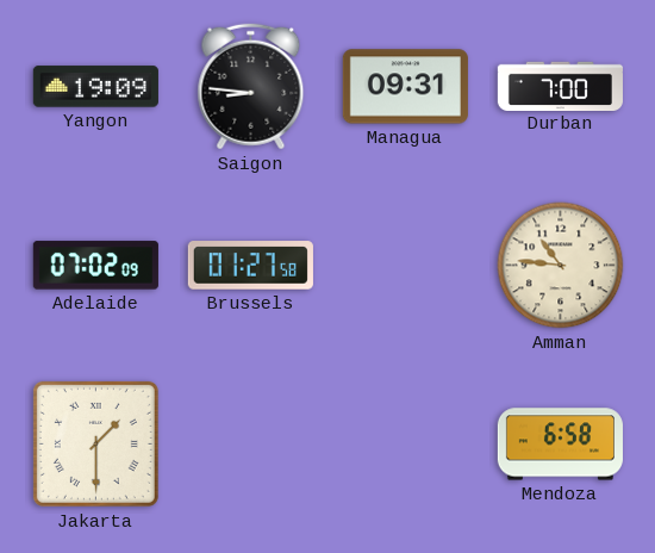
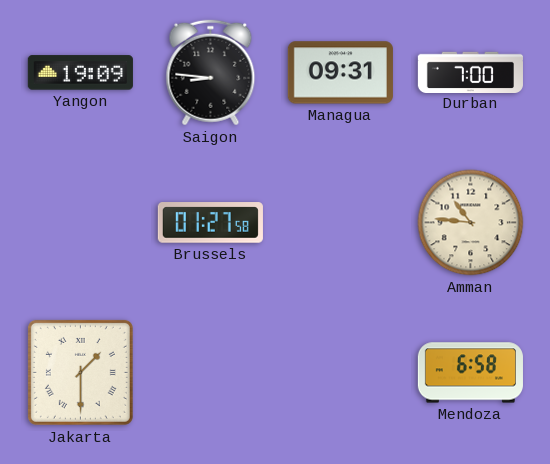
Adelaide: 07:02 -> none
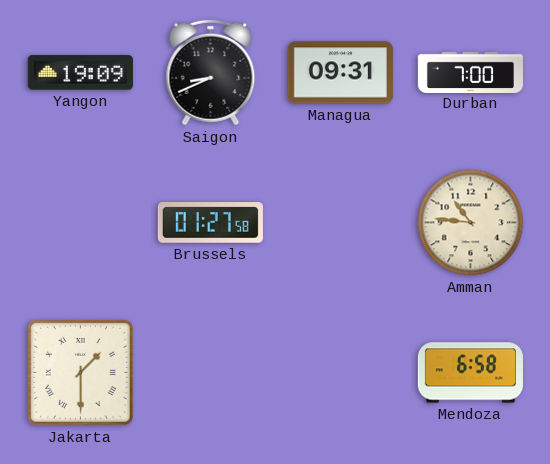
Saigon: 8:46 -> 8:41
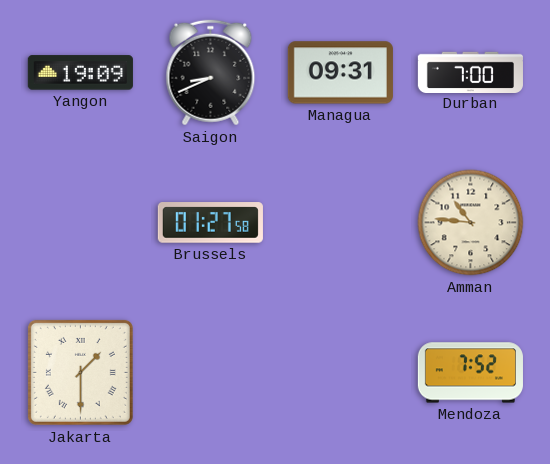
Mendoza: 6:58 -> 7:52
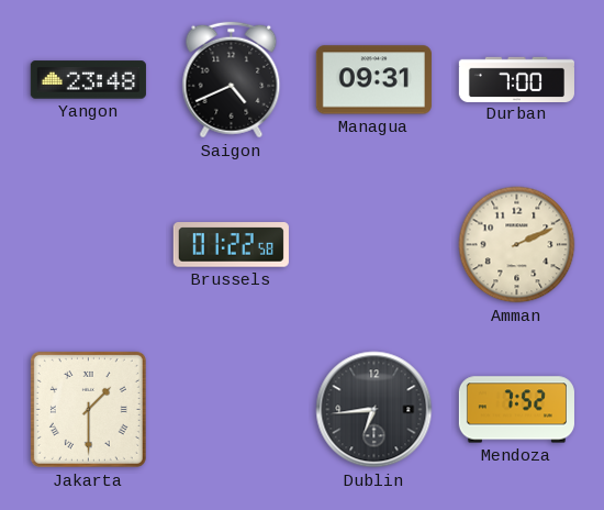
Yangon: 19:09 -> 23:48
Saigon: 8:41 -> 4:41
Brussels: 01:27 -> 01:22
Amman: 10:46 -> 2:11
Dublin: none -> 6:44
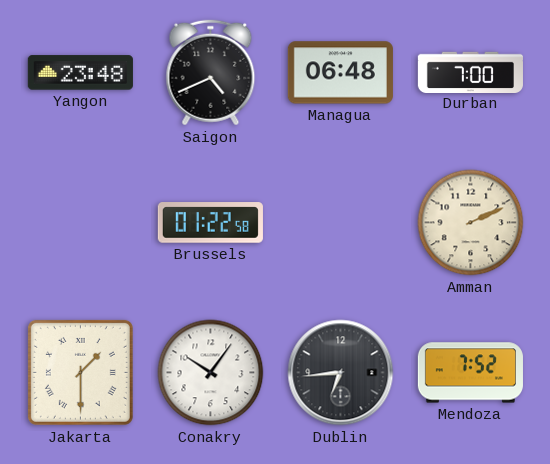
Managua: 09:31 -> 06:48
Conakry: none -> 10:06
